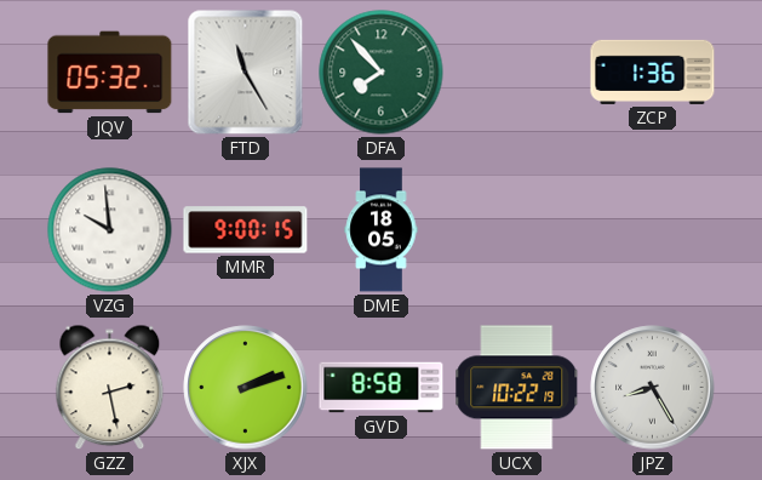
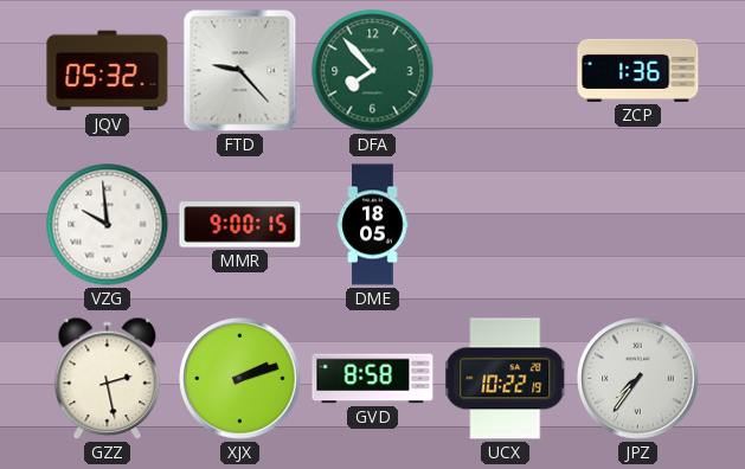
FTD: 11:25 -> 9:23
JPZ: 8:25 -> 7:36
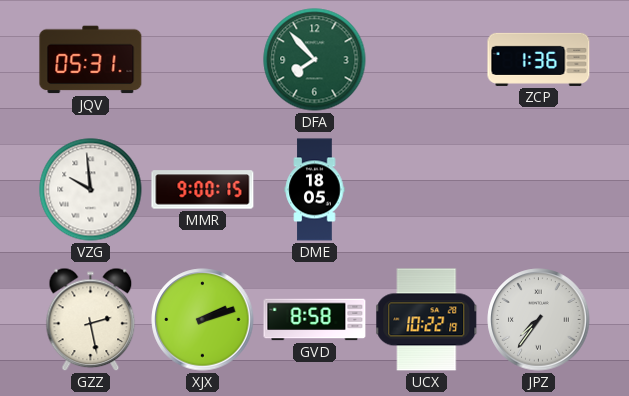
JQV: 05:32 -> 05:31
FTD: 9:23 -> none
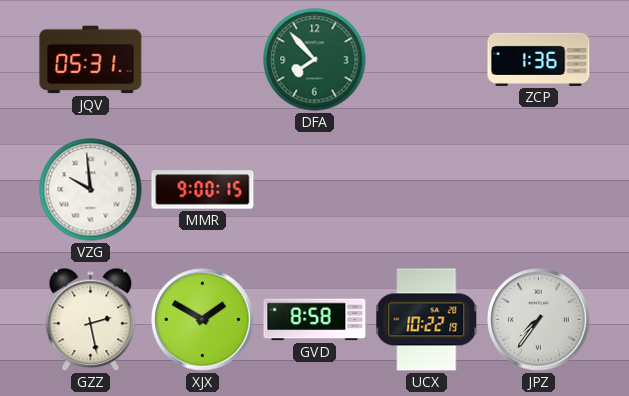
DME: 18:05 -> none
XJX: 2:12 -> 1:50
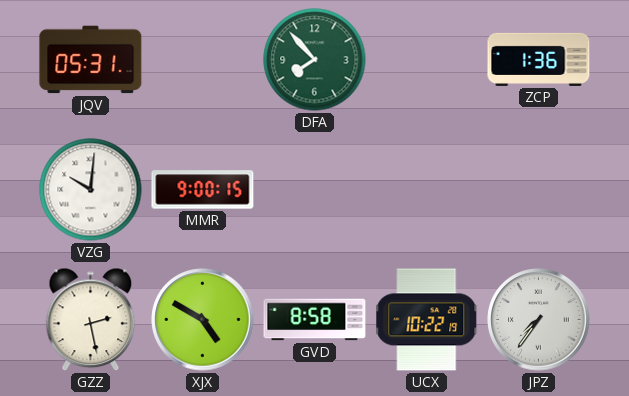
VZG: 9:59 -> 10:01
XJX: 1:50 -> 4:50
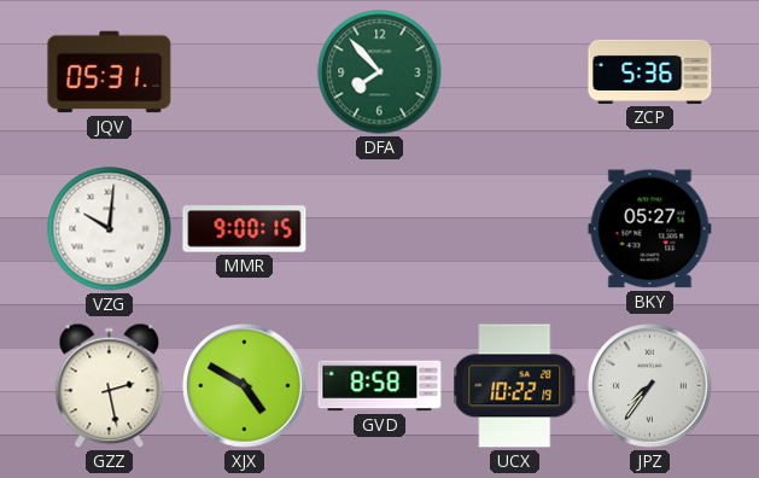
ZCP: 1:36 -> 5:36
BKY: none -> 05:27
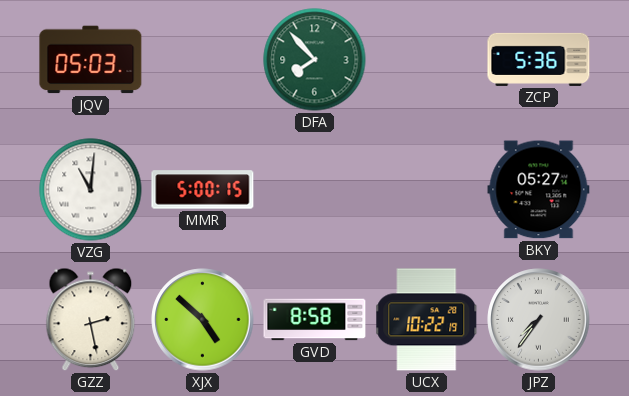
JQV: 05:31 -> 05:03
VZG: 10:01 -> 11:01
MMR: 9:00 -> 5:00
XJX: 4:50 -> 4:52
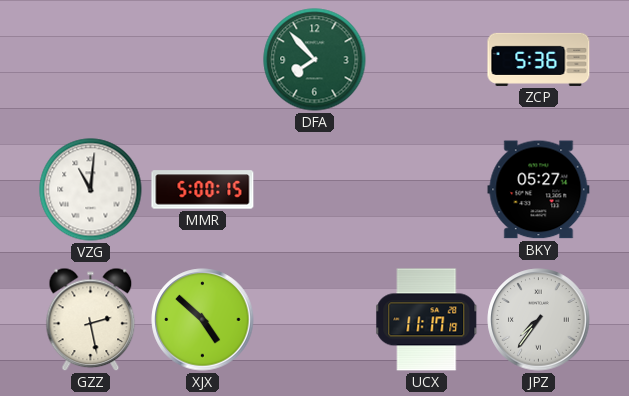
JQV: 05:03 -> none
GVD: 8:58 -> none
UCX: 10:22 -> 11:17
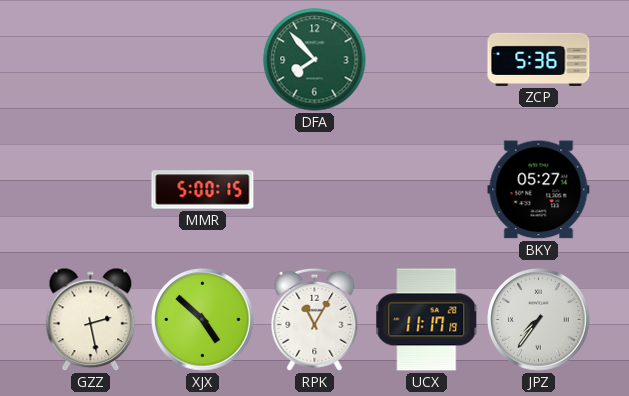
VZG: 11:01 -> none
RPK: none -> 11:05
